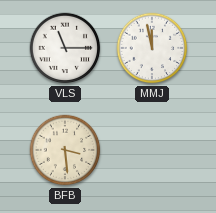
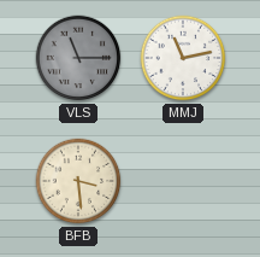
VLS dial: white -> grey
MMJ: 11:58 -> 11:13
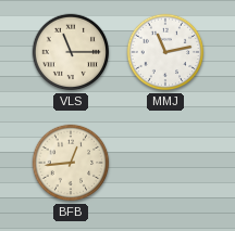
VLS dial: grey -> cream
BFB: 3:29 -> 12:44
